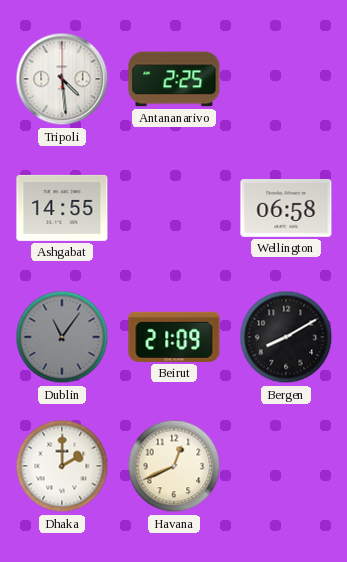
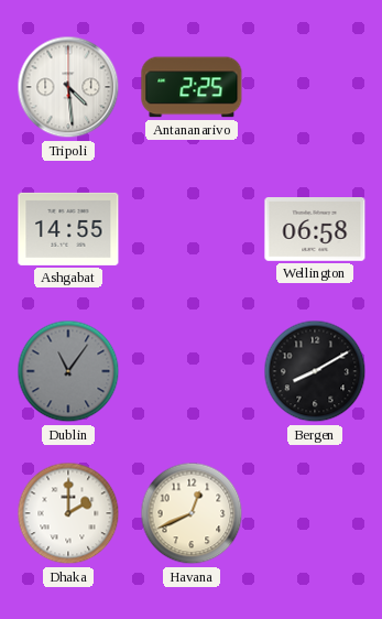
Beirut: 21:09 -> none
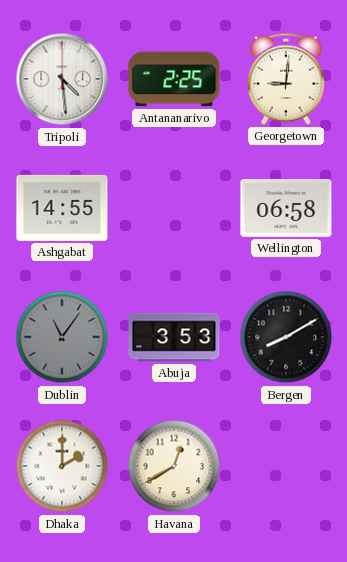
Georgetown: none -> 9:01
Abuja: none -> 3:53
Havana: 12:41 -> 12:40
